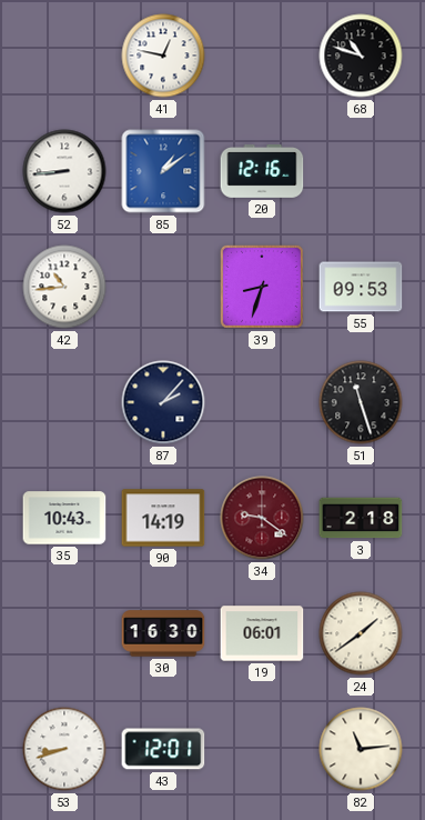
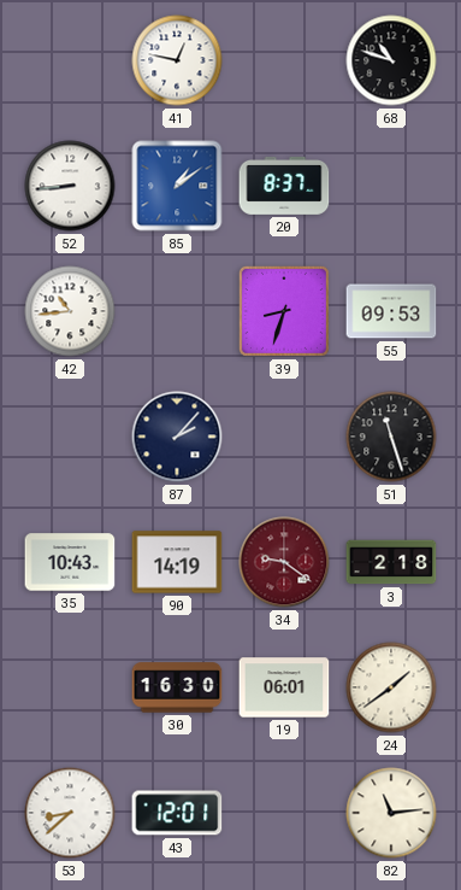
20: 12:16 -> 8:37
53: 8:42 -> 8:38
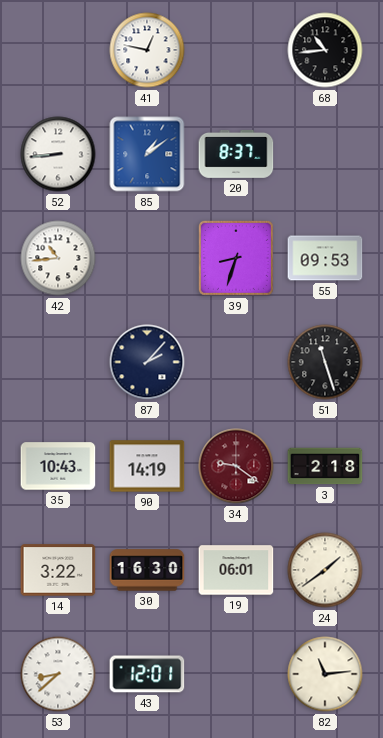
68: 10:48 -> 10:44
14: none -> 3:22
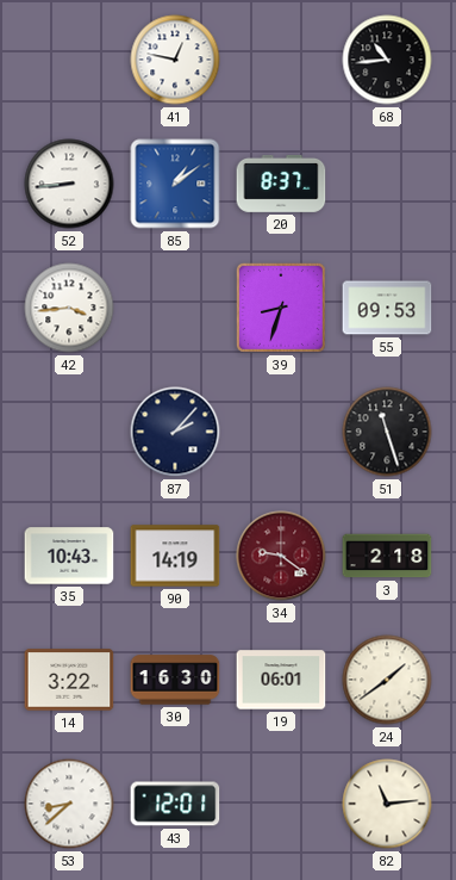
42: 10:44 -> 3:44
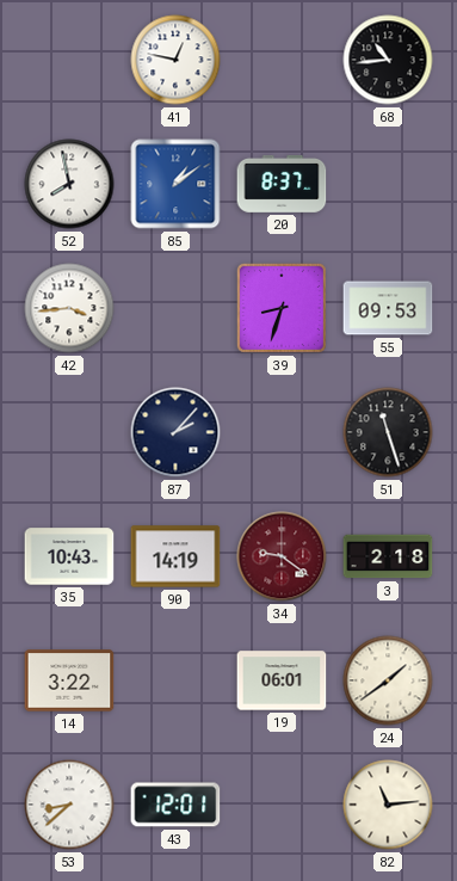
52: 8:44 -> 7:58
30: 16:30 -> none
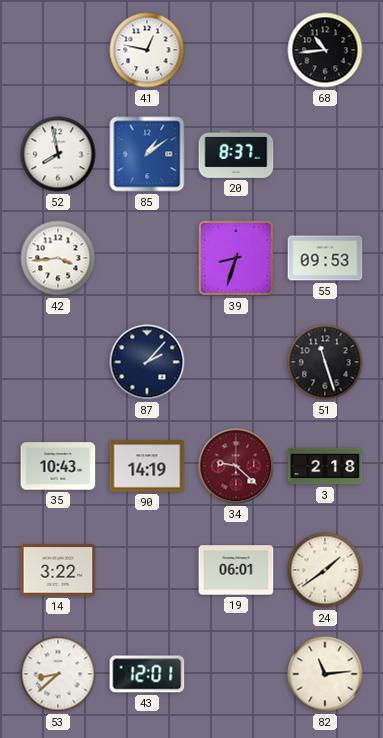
34: 9:21 -> 9:22
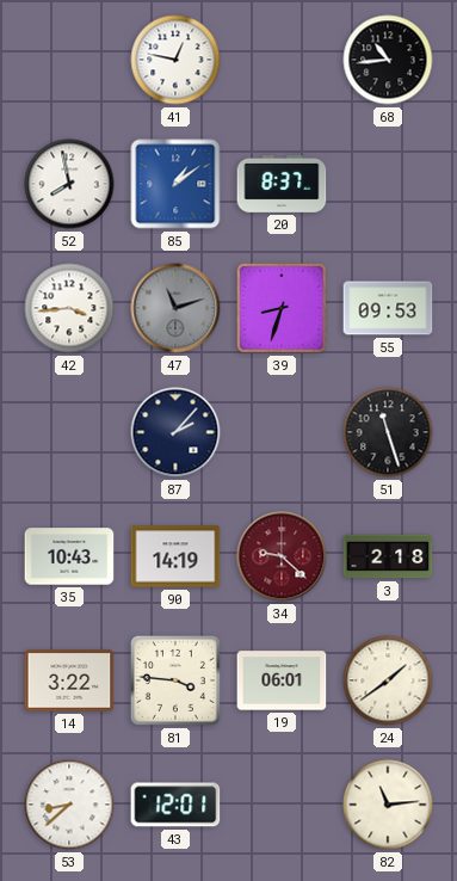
47: none -> 11:12
81: none -> 3:46
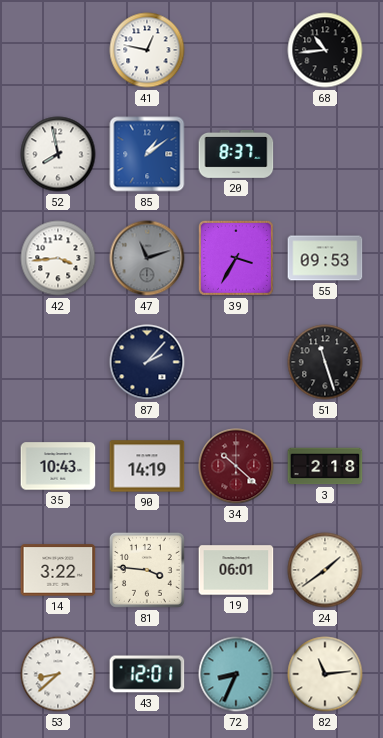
39: 8:33 -> 3:35
34: 9:22 -> 10:22
72: none -> 8:34
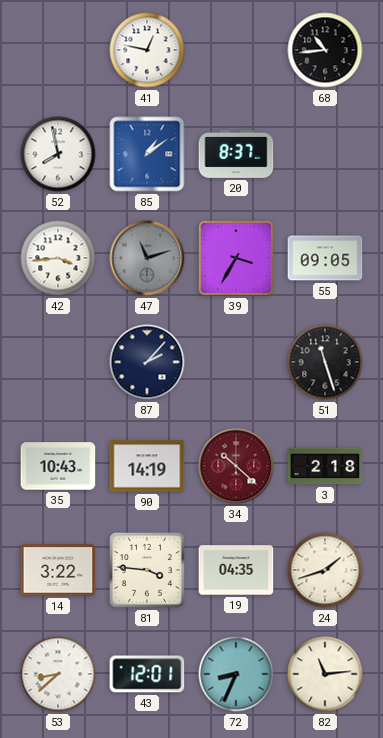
55: 09:53 -> 09:05
19: 06:01 -> 04:35
24: 1:39 -> 1:42
